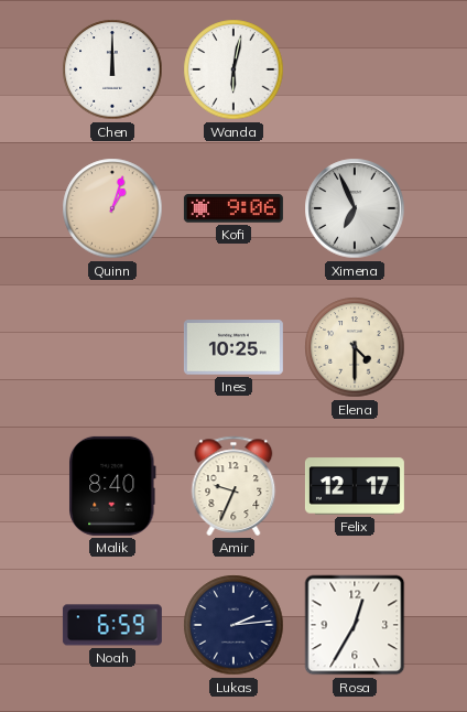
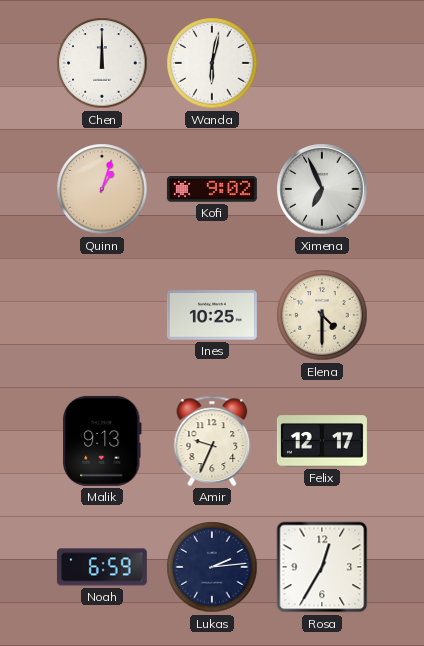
Kofi: 9:06 -> 9:02
Malik: 8:40 -> 9:13
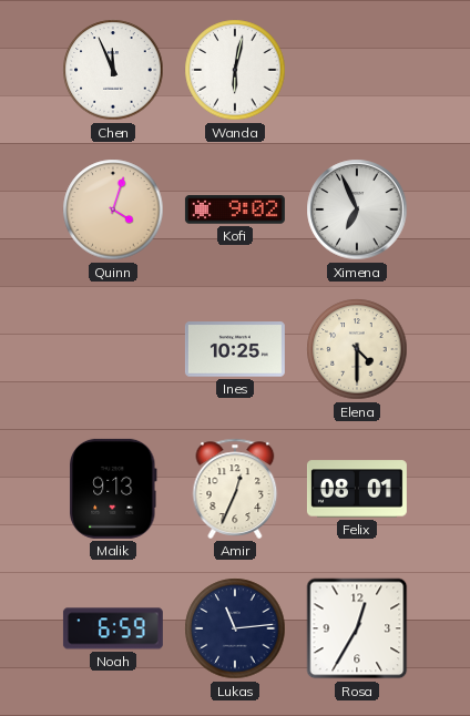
Chen: 12:00 -> 11:56
Quinn: 1:03 -> 4:03
Amir: 9:34 -> 12:34
Felix: 12:17 -> 08:01
Lukas: 2:14 -> 11:14
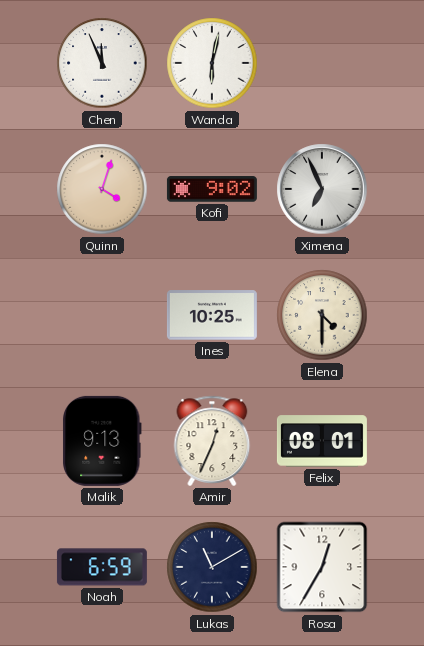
Lukas: 11:14 -> 11:10
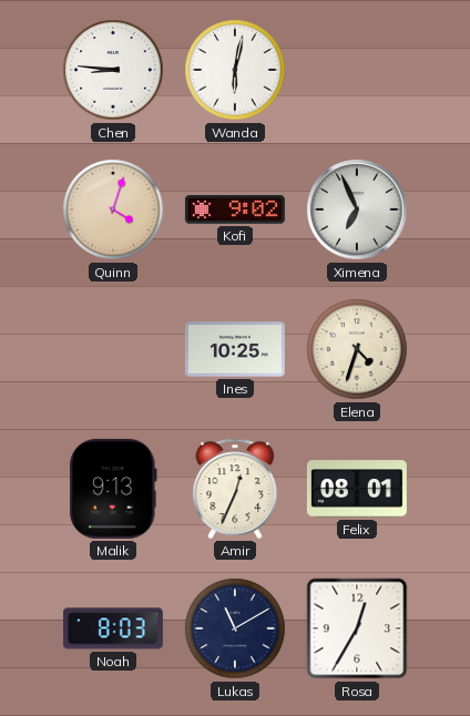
Chen: 11:56 -> 8:46
Elena: 4:30 -> 4:33
Noah: 6:59 -> 8:03
